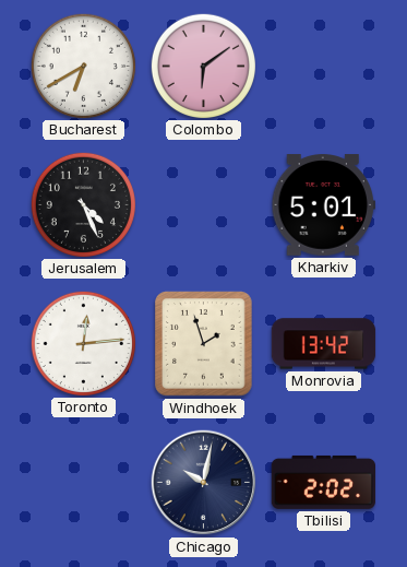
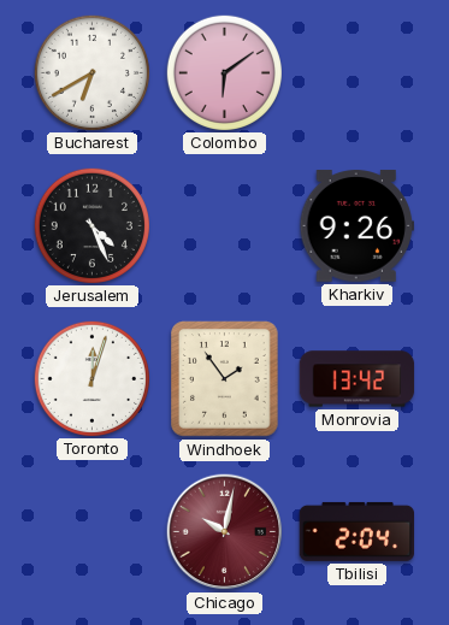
Kharkiv: 5:01 -> 9:26
Toronto: 12:14 -> 12:03
Windhoek: 1:57 -> 1:54
Chicago dial: navy -> burgundy
Tbilisi: 2:02 -> 2:04
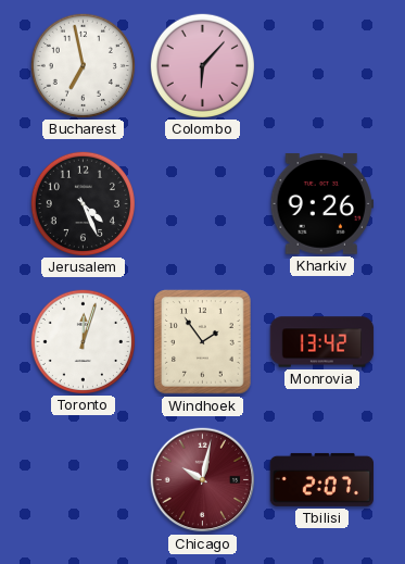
Bucharest: 6:40 -> 6:58
Colombo: 6:09 -> 6:07
Tbilisi: 2:04 -> 2:07
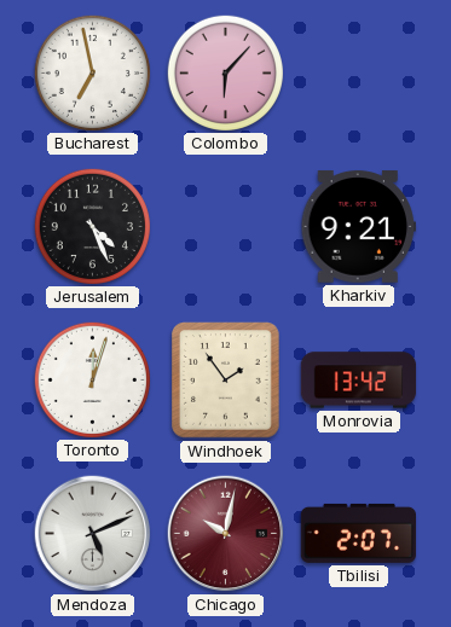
Kharkiv: 9:26 -> 9:21
Mendoza: none -> 5:11
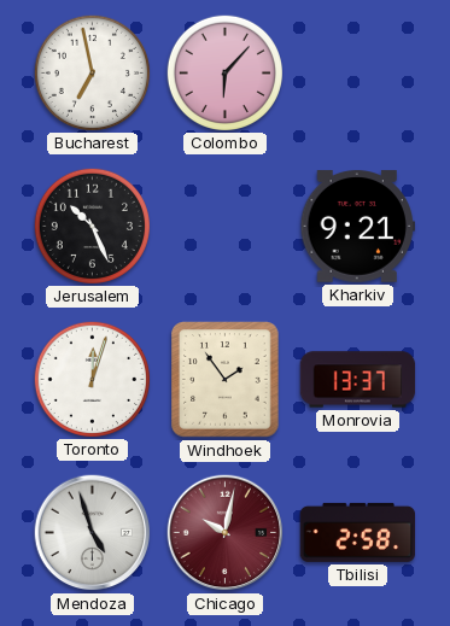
Jerusalem: 4:26 -> 10:26
Monrovia: 13:42 -> 13:37
Mendoza: 5:11 -> 4:57
Tbilisi: 2:07 -> 2:58
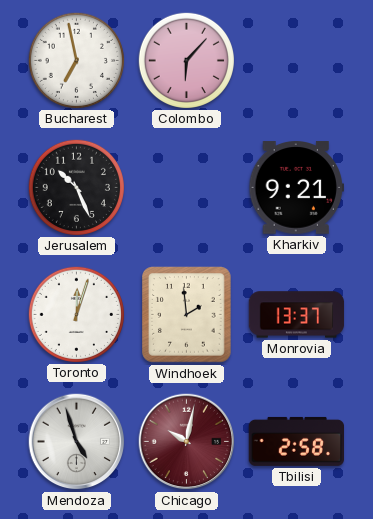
Windhoek: 1:54 -> 1:59
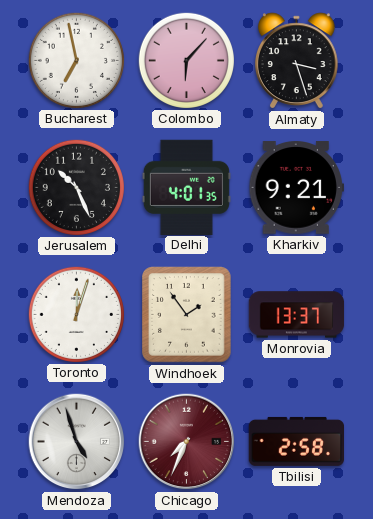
Almaty: none -> 3:27
Delhi: none -> 4:01
Windhoek: 1:59 -> 1:54
Chicago: 10:02 -> 7:34
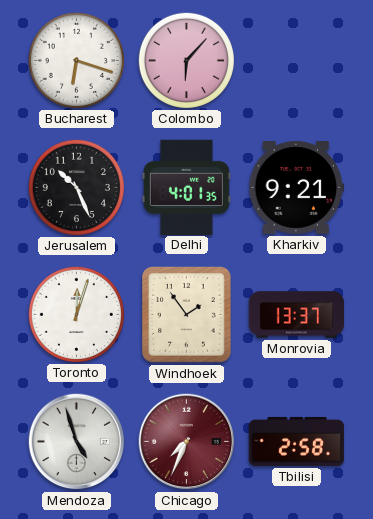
Bucharest: 6:58 -> 6:18
Almaty: 3:27 -> none
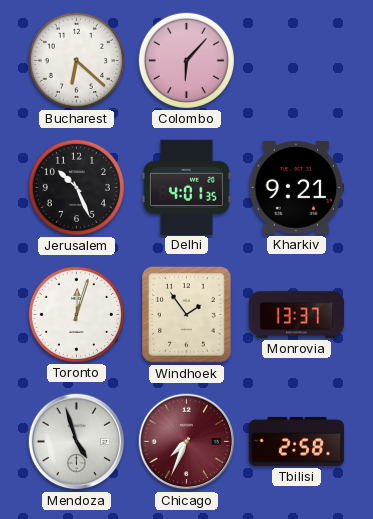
Bucharest: 6:18 -> 6:22
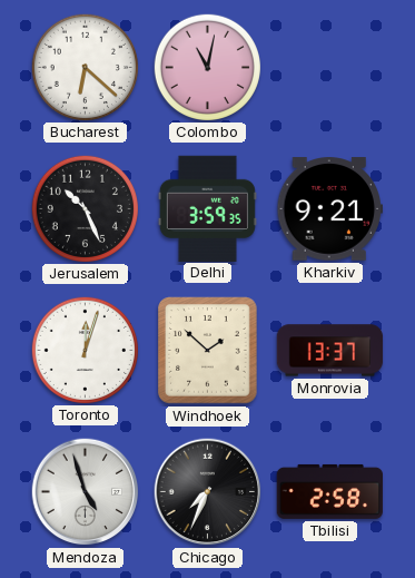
Colombo: 6:07 -> 11:02
Delhi: 4:01 -> 3:59
Windhoek: 1:54 -> 1:52
Chicago dial: burgundy -> black
